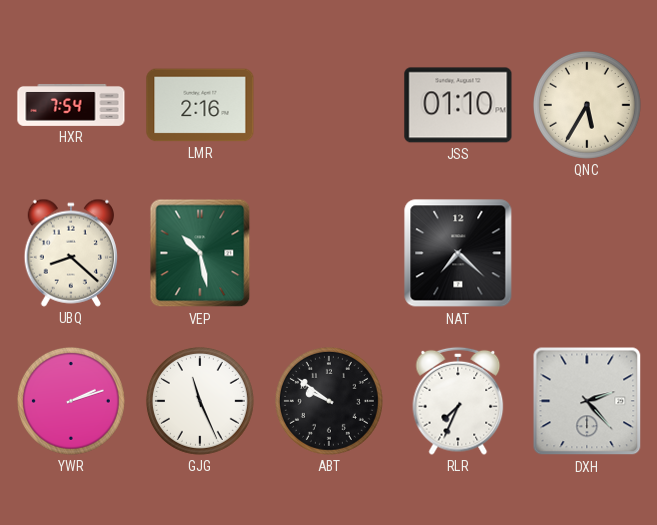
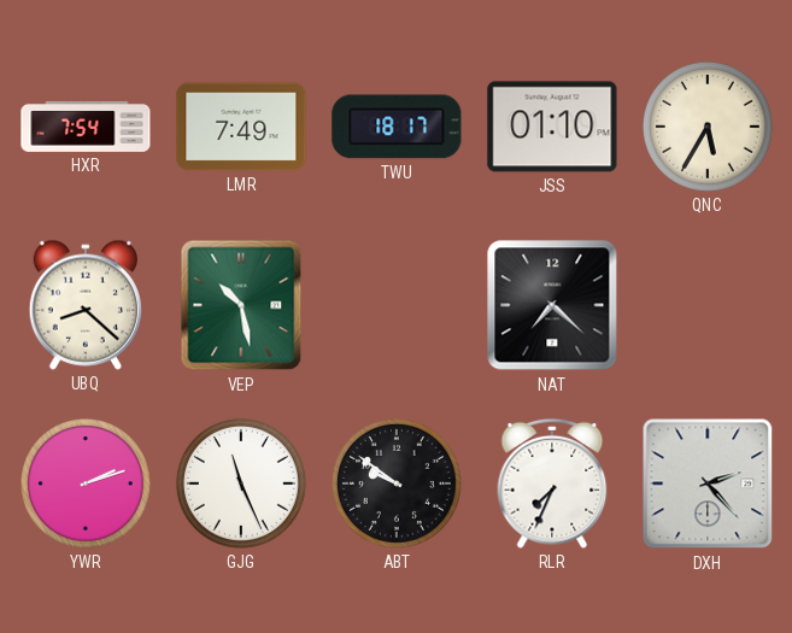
LMR: 2:16 -> 7:49
TWU: none -> 18:17
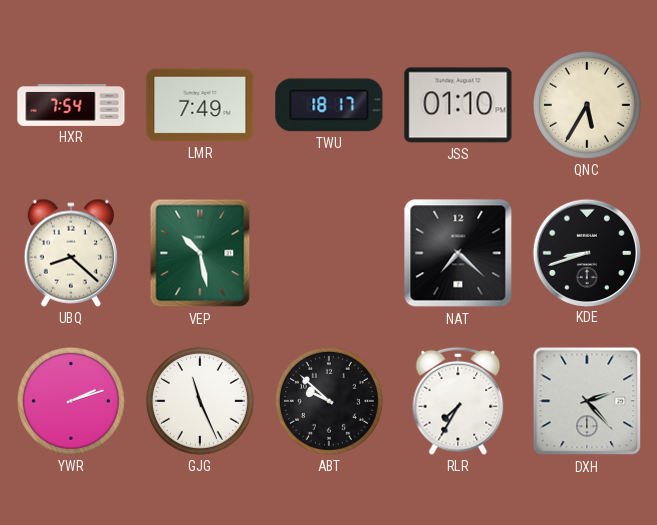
KDE: none -> 8:42
ABT: 9:51 -> 9:52
RLR: 7:34 -> 7:35
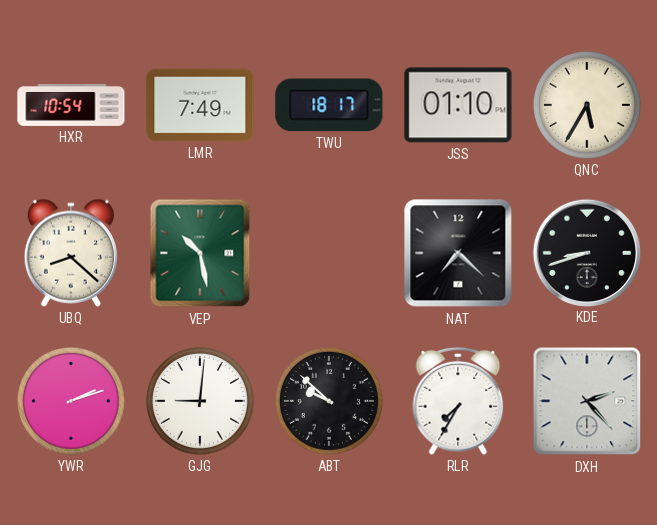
HXR: 7:54 -> 10:54
GJG: 11:26 -> 9:01
